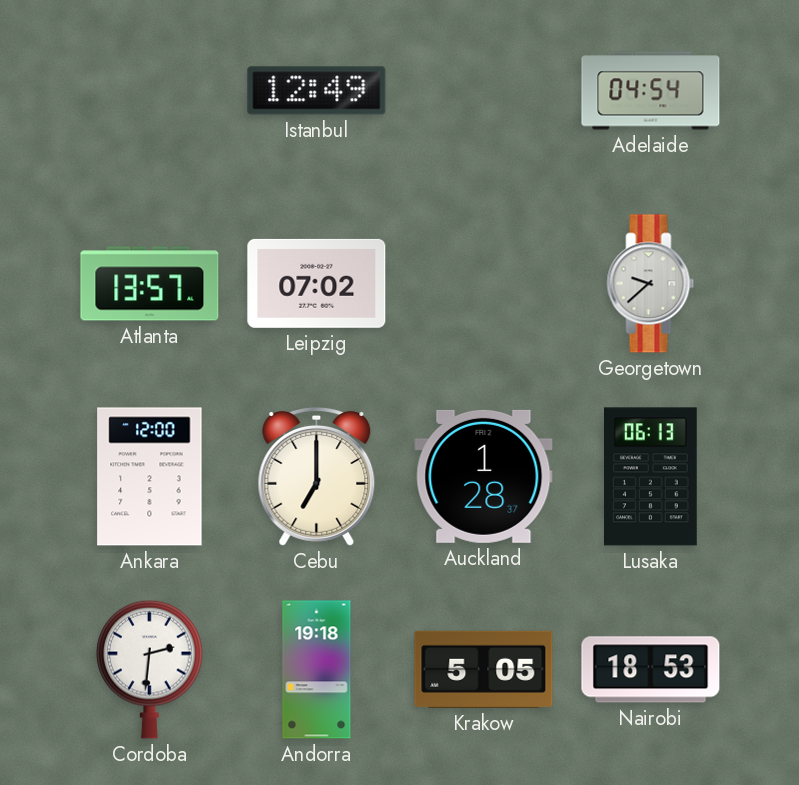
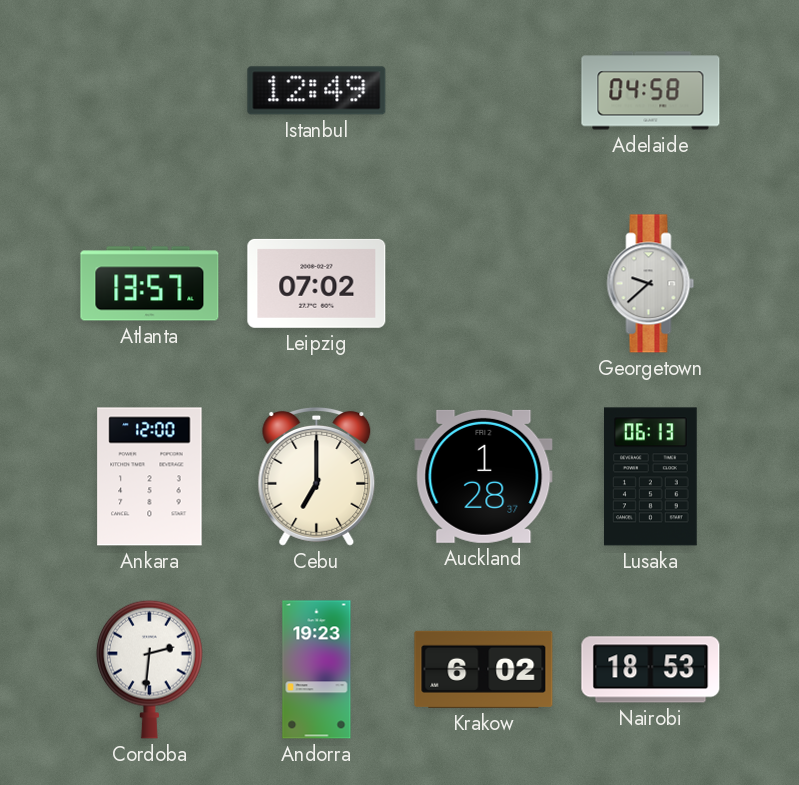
Adelaide: 04:54 -> 04:58
Andorra: 19:18 -> 19:23
Krakow: 5:05 -> 6:02
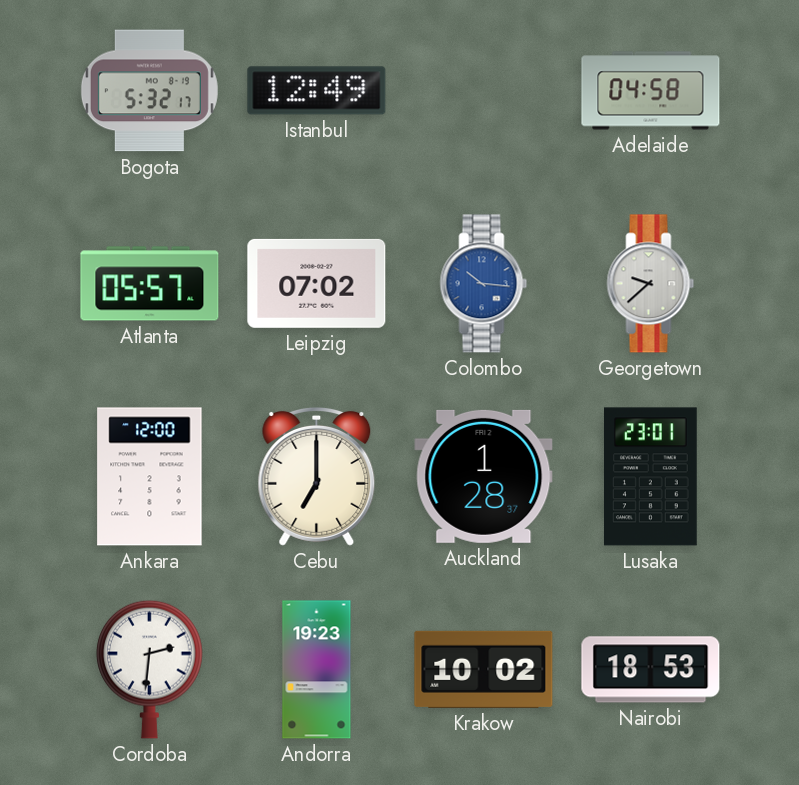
Bogota: none -> 5:32
Atlanta: 13:57 -> 05:57
Colombo: none -> 10:16
Lusaka: 06:13 -> 23:01
Krakow: 6:02 -> 10:02
